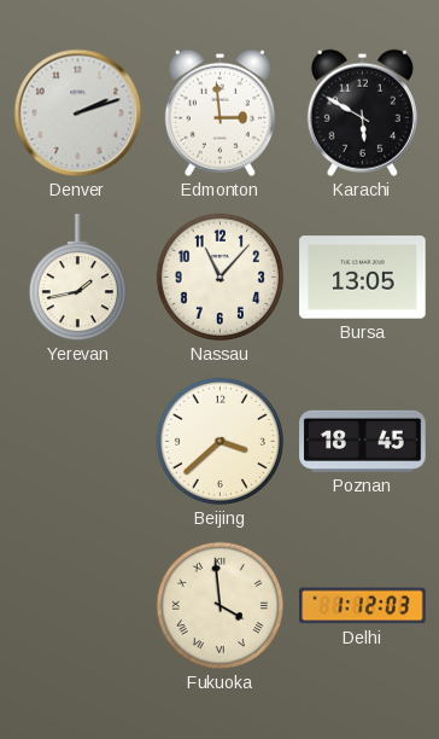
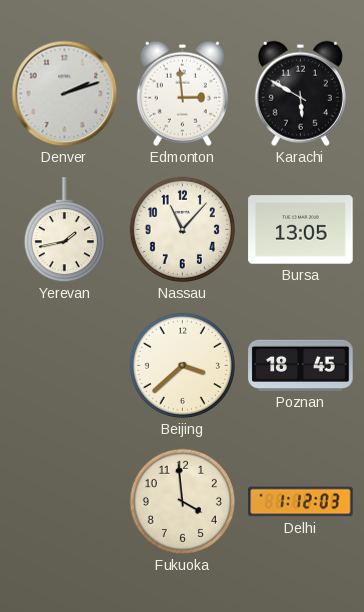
Fukuoka numerals: Roman -> Arabic
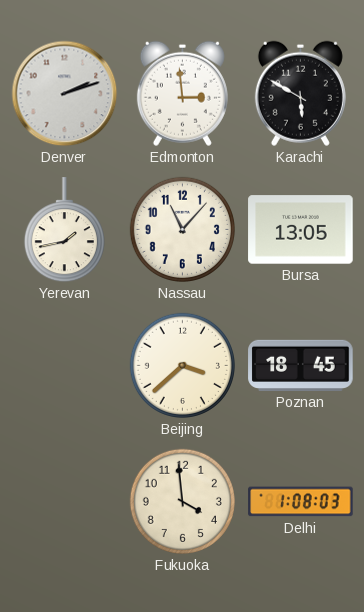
Delhi: 1:12 -> 1:08
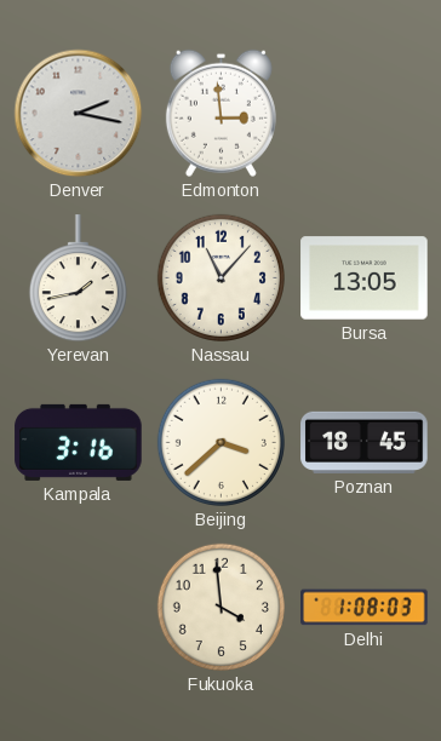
Denver: 2:12 -> 2:17
Karachi: 5:50 -> none
Kampala: none -> 3:16
